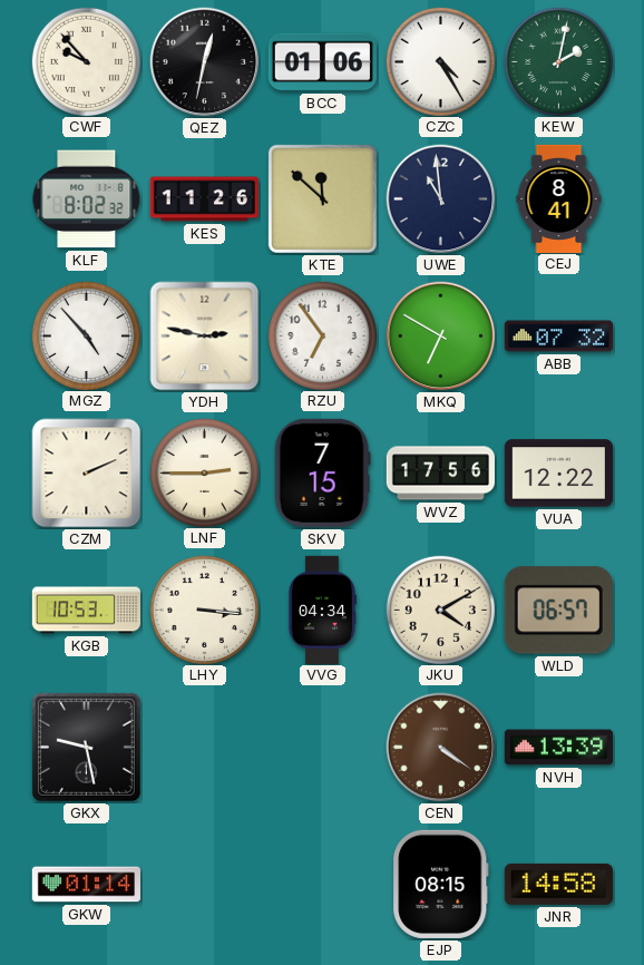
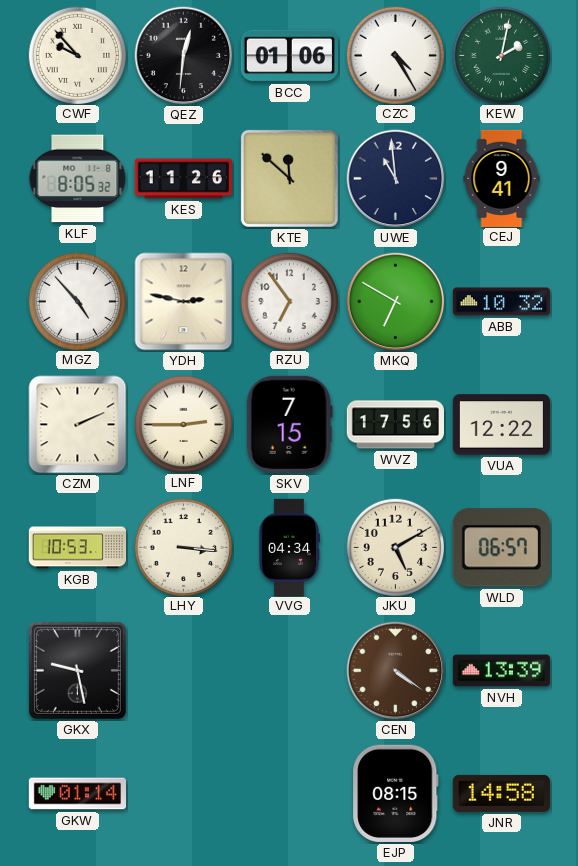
QEZ: 12:32 -> 12:31
KLF: 8:02 -> 8:05
CEJ: 8:41 -> 9:41
ABB: 07:32 -> 10:32
JKU: 4:10 -> 5:10
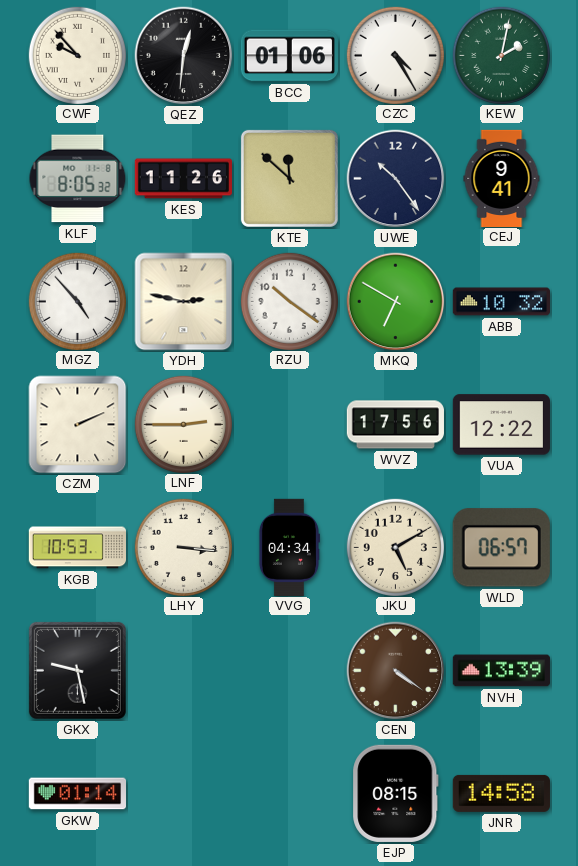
UWE: 10:59 -> 10:24
RZU: 6:54 -> 10:21
SKV: 7:15 -> none
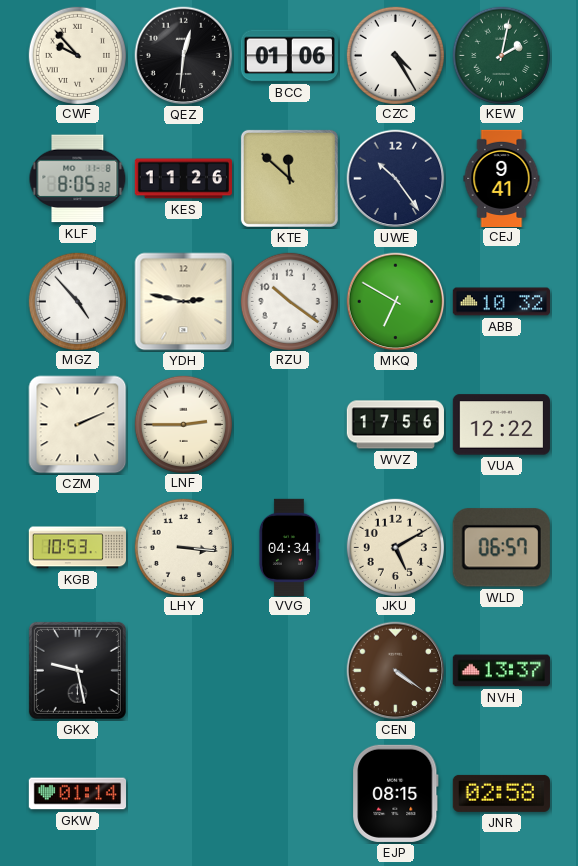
NVH: 13:39 -> 13:37
JNR: 14:58 -> 02:58
